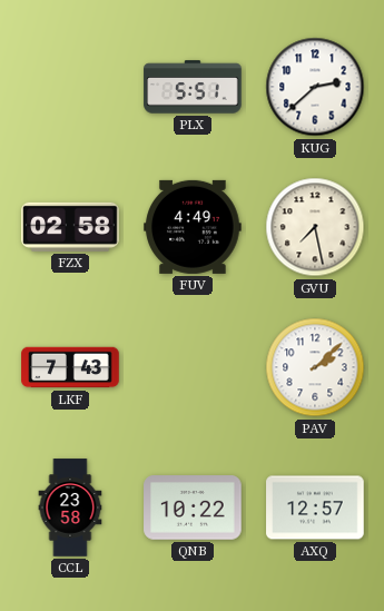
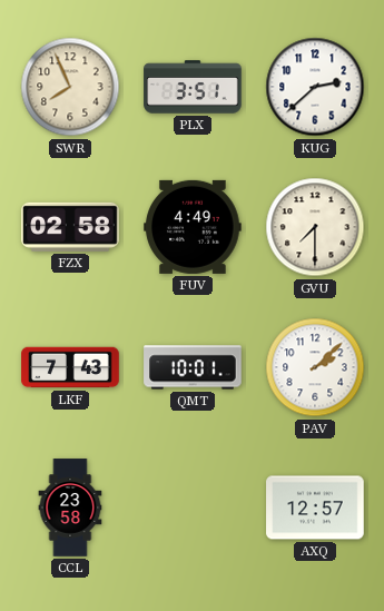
SWR: none -> 7:56
PLX: 5:51 -> 3:51
GVU: 7:28 -> 7:30
QMT: none -> 10:01
QNB: 10:22 -> none
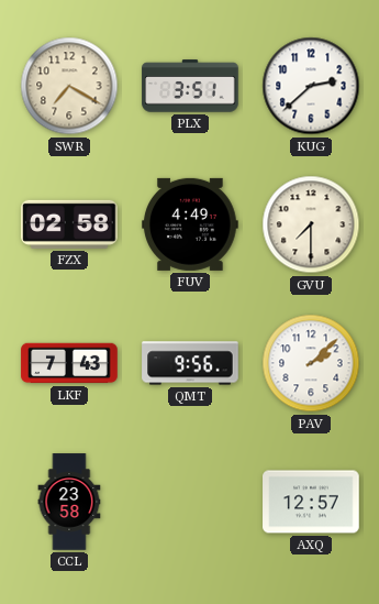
SWR: 7:56 -> 7:20
QMT: 10:01 -> 9:56
